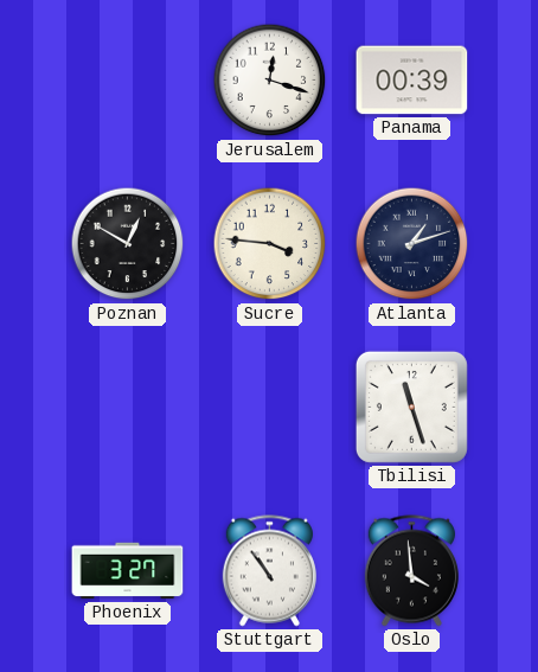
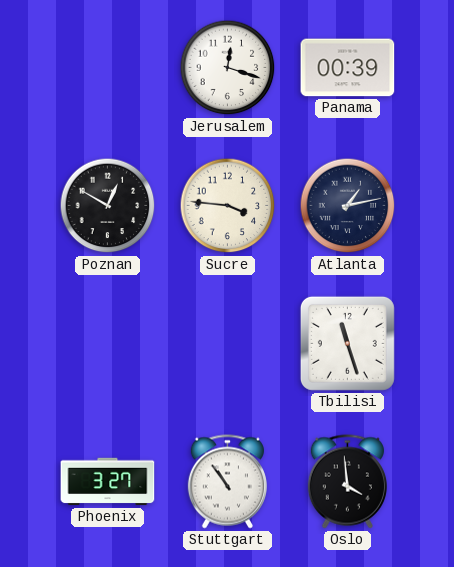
Atlanta: 1:12 -> 1:13
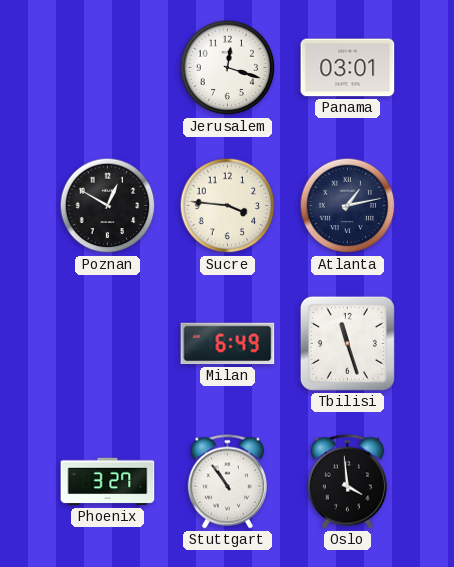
Panama: 00:39 -> 03:01
Milan: none -> 6:49
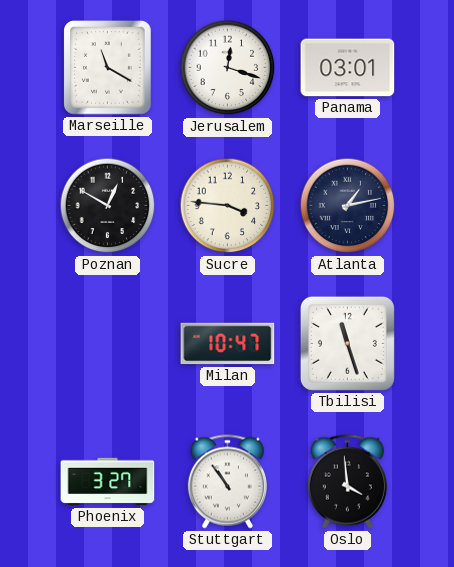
Marseille: none -> 11:20
Milan: 6:49 -> 10:47
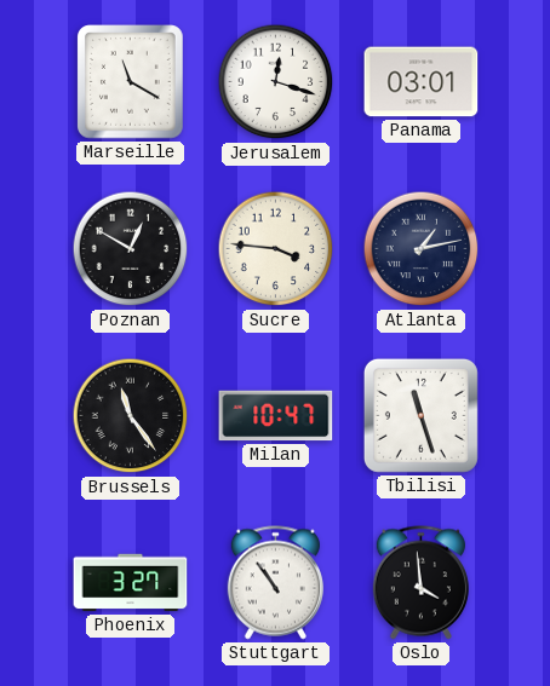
Brussels: none -> 11:24
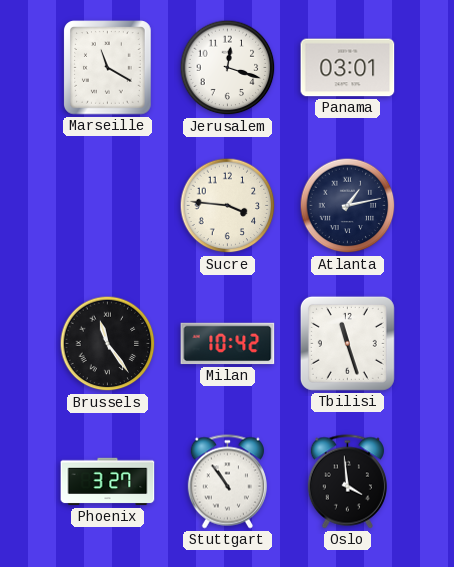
Poznan: 12:50 -> none
Milan: 10:47 -> 10:42
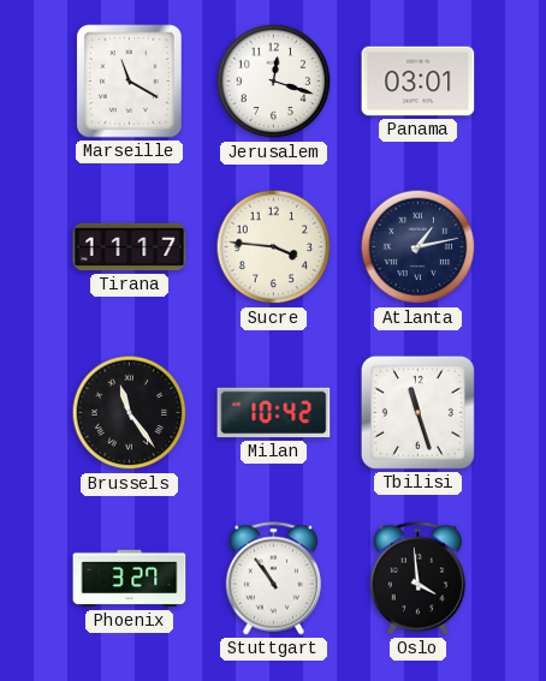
Tirana: none -> 11:17
